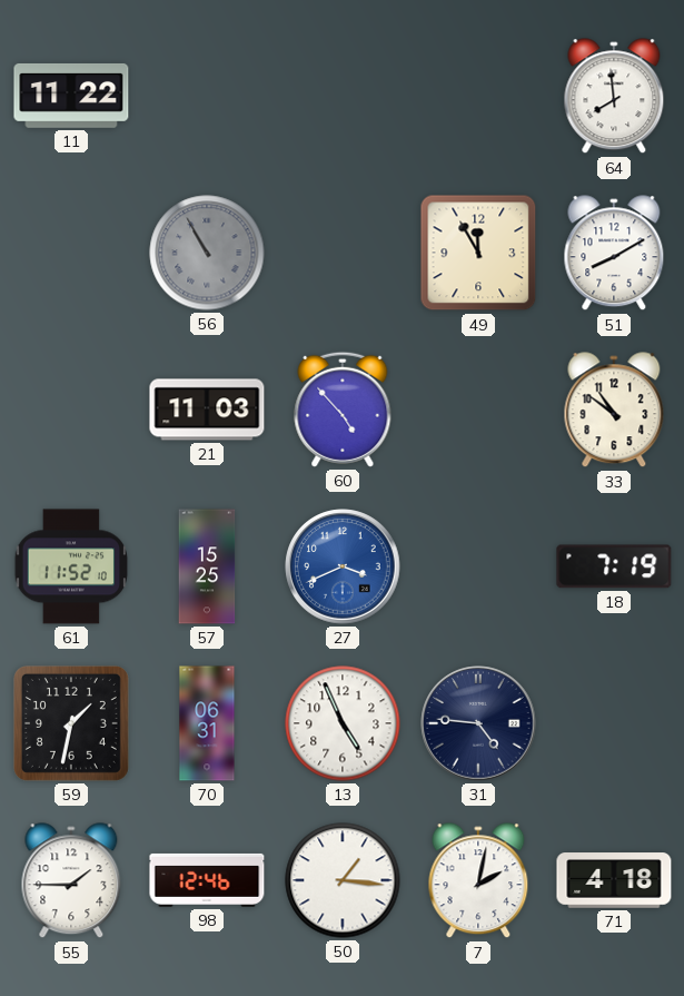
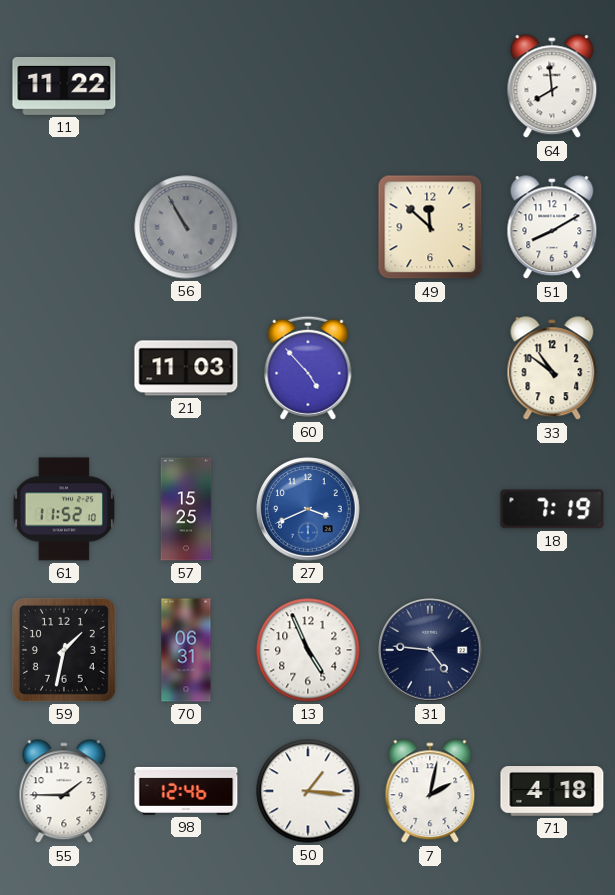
49: 11:55 -> 11:52
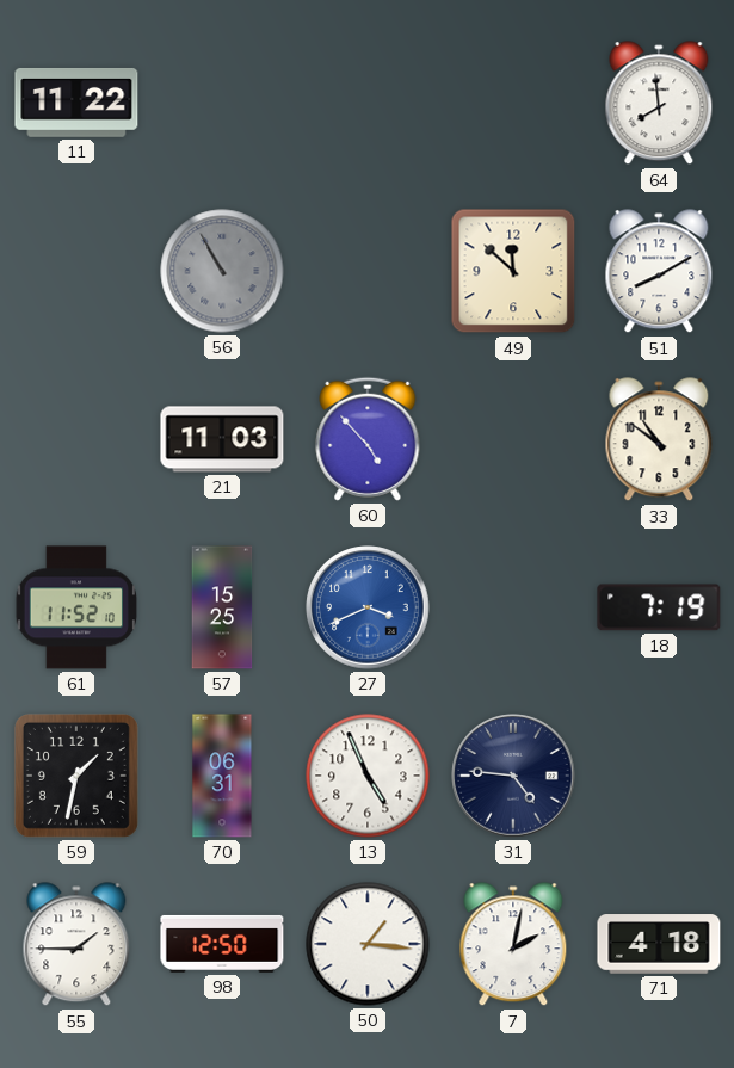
98: 12:46 -> 12:50
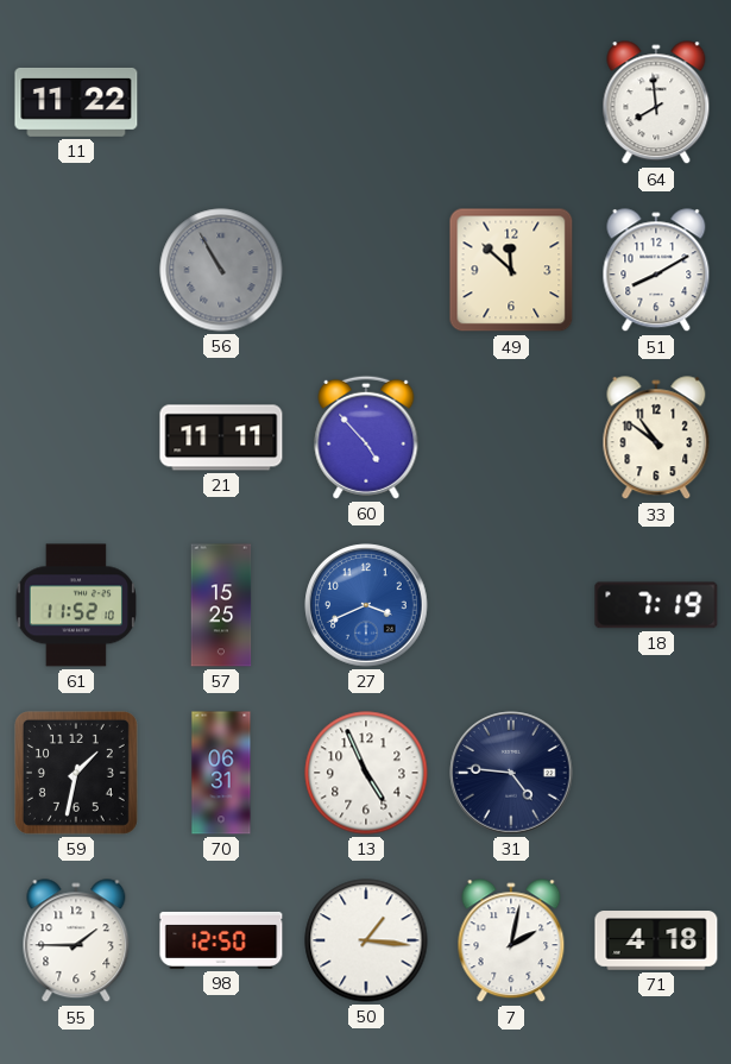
21: 11:03 -> 11:11
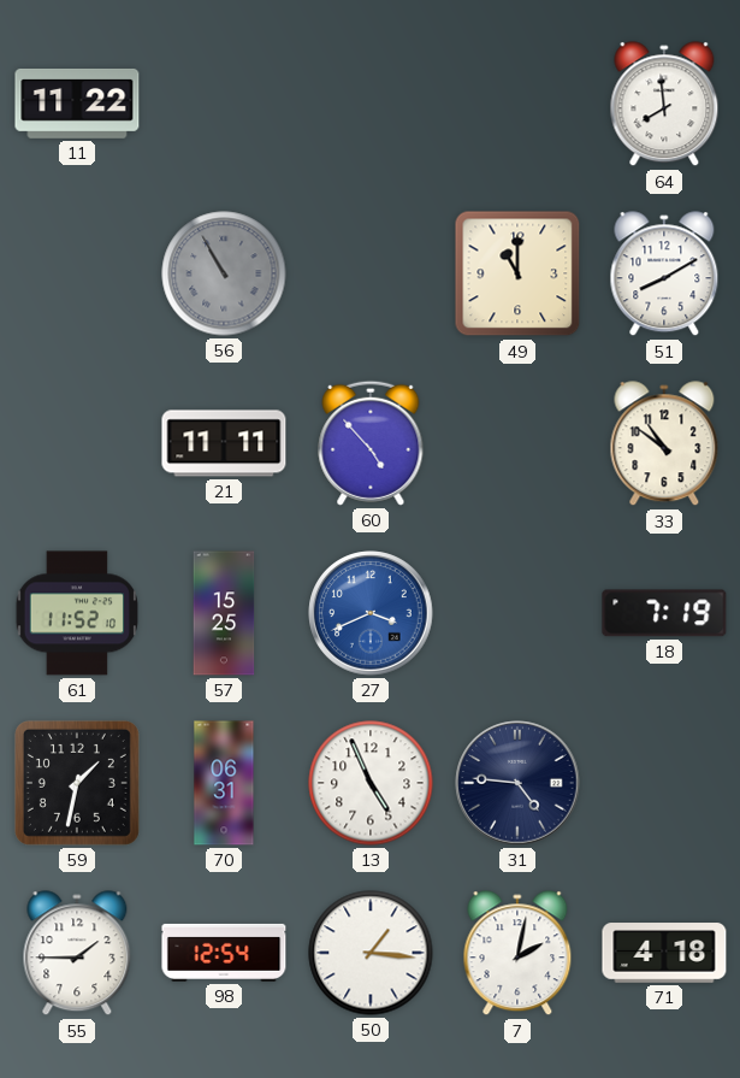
49: 11:52 -> 11:00
98: 12:50 -> 12:54
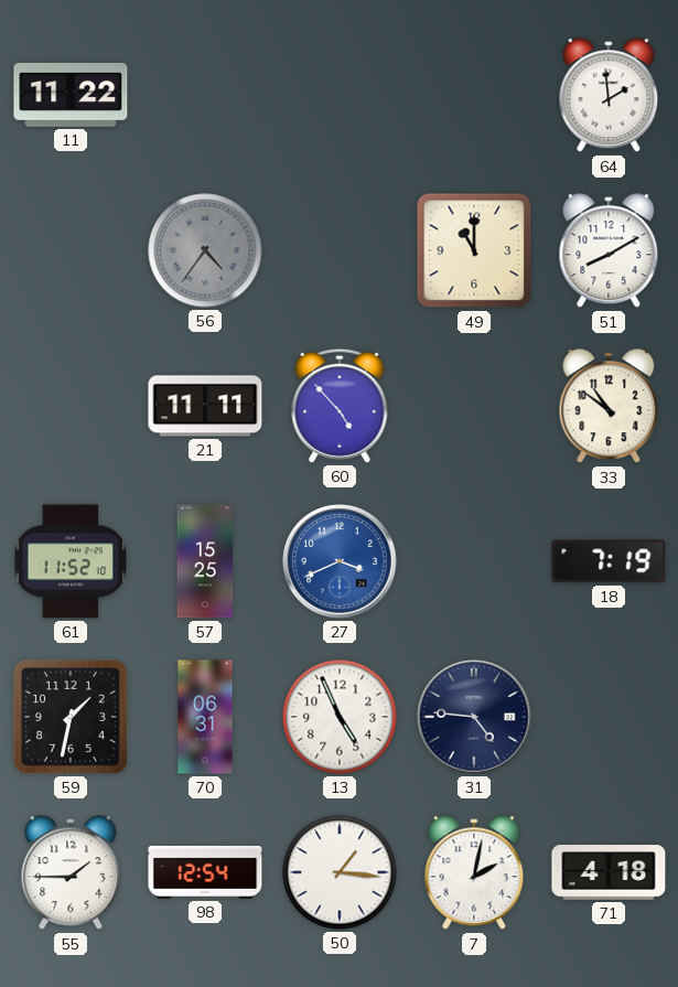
64: 7:59 -> 1:59
56: 10:55 -> 4:36
